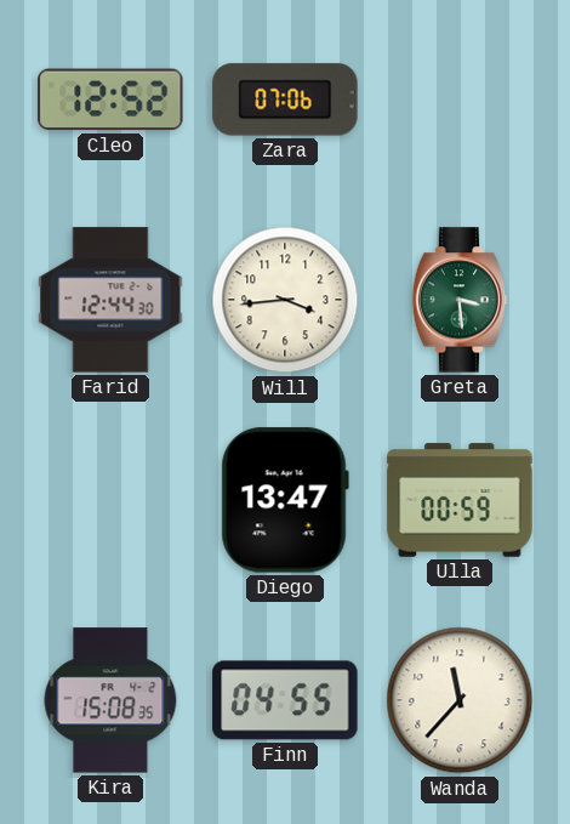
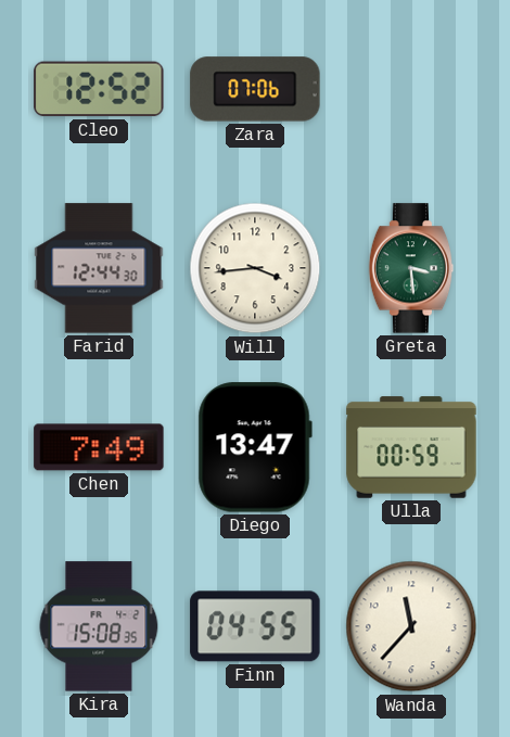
Chen: none -> 7:49
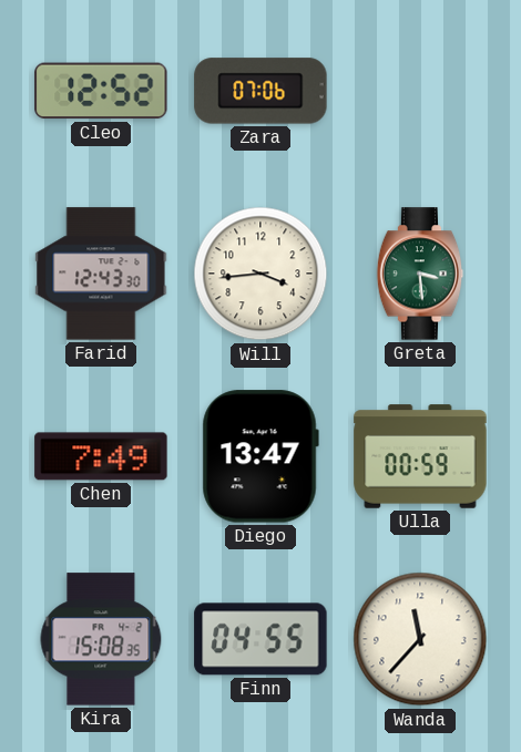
Farid: 12:44 -> 12:43
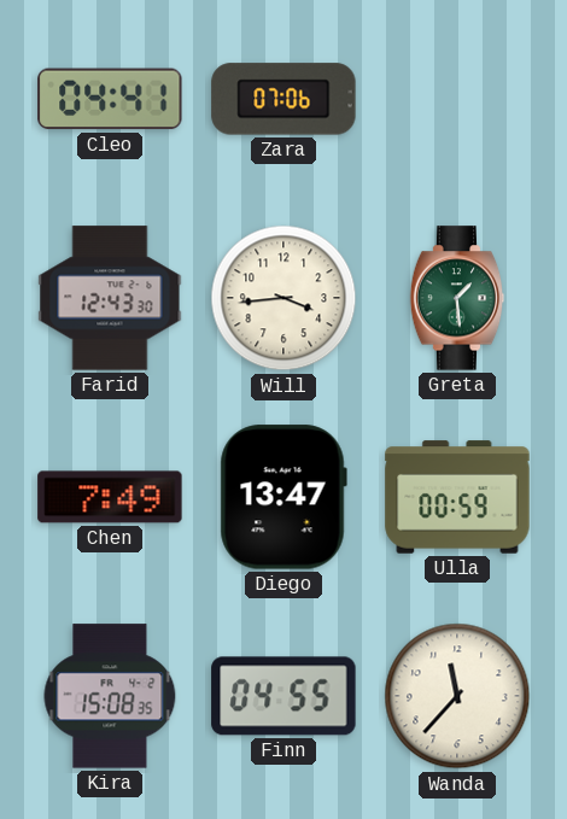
Cleo: 12:52 -> 04:41
Greta: 3:29 -> 1:29
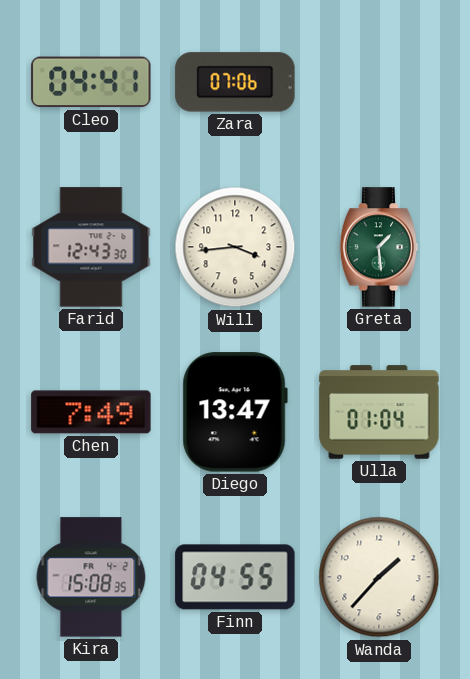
Ulla: 00:59 -> 01:04
Wanda: 11:37 -> 1:37
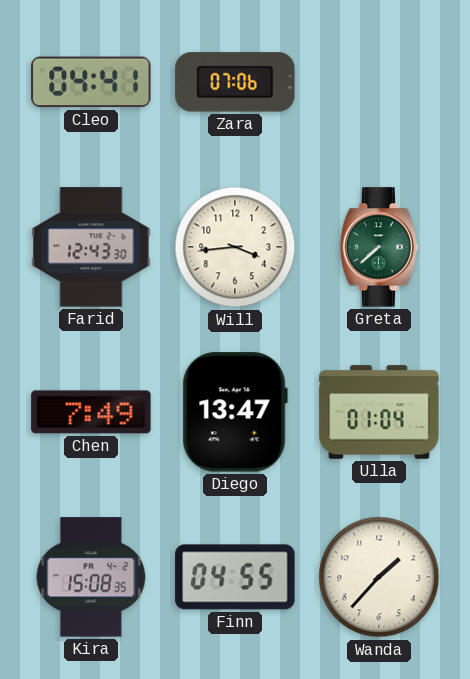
Greta: 1:29 -> 7:38
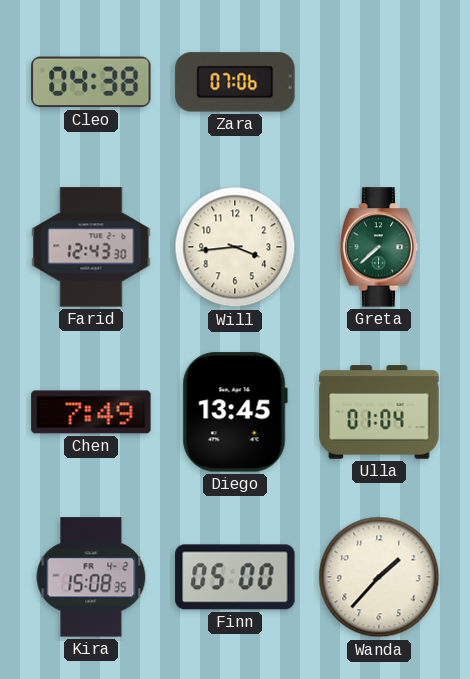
Cleo: 04:41 -> 04:38
Diego: 13:47 -> 13:45
Finn: 04:55 -> 05:00
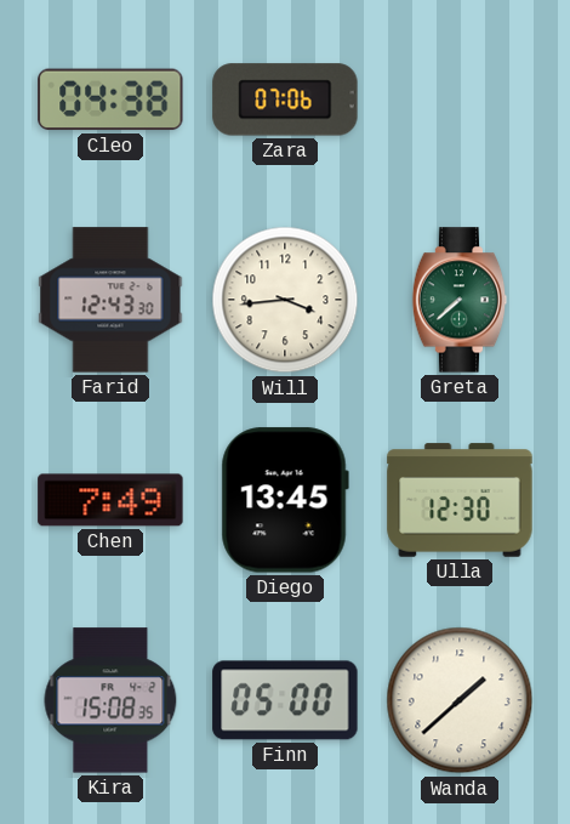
Ulla: 01:04 -> 12:30
Wanda: 1:37 -> 1:38
